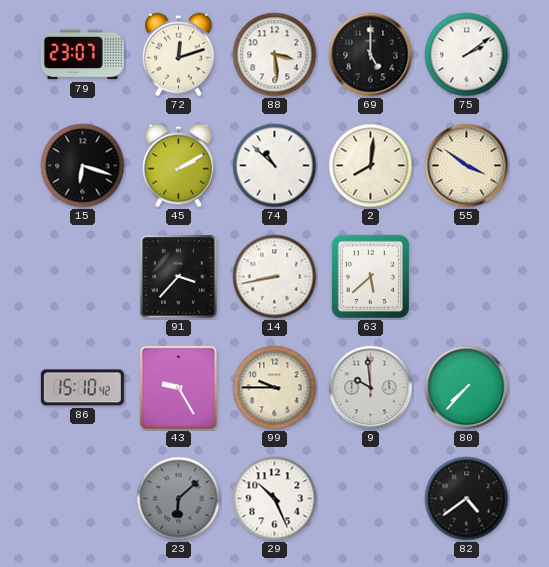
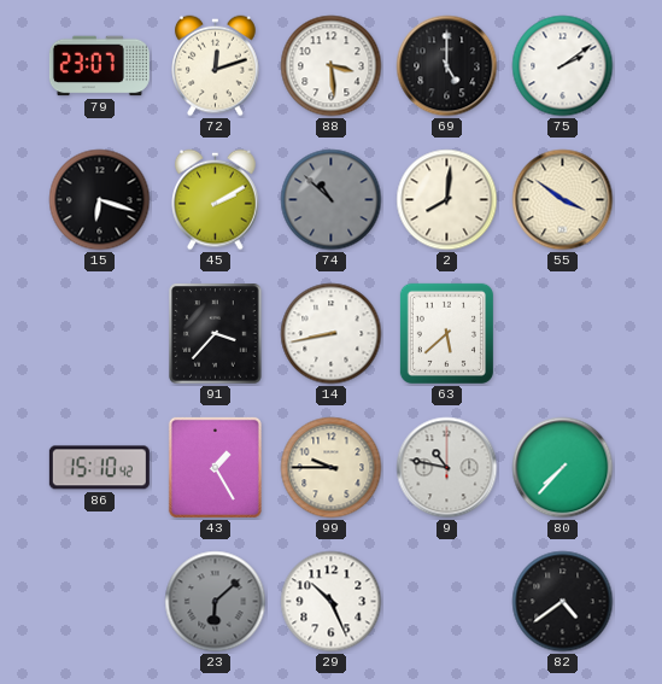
74 dial: white -> grey
43: 9:25 -> 1:25
9: 9:59 -> 10:47
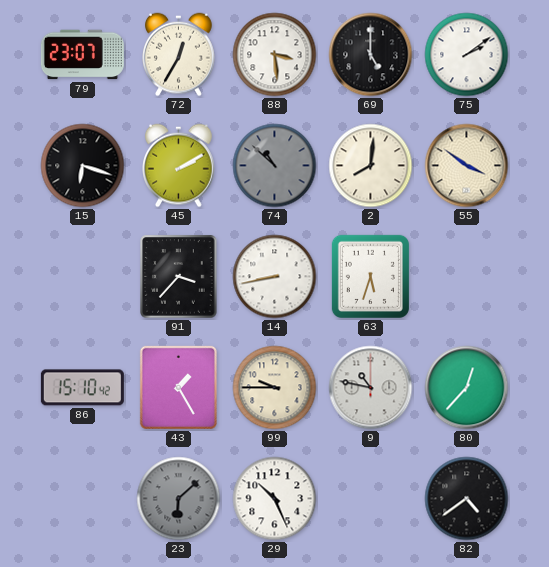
72: 12:12 -> 12:35
63: 5:38 -> 5:33
80: 7:37 -> 12:37
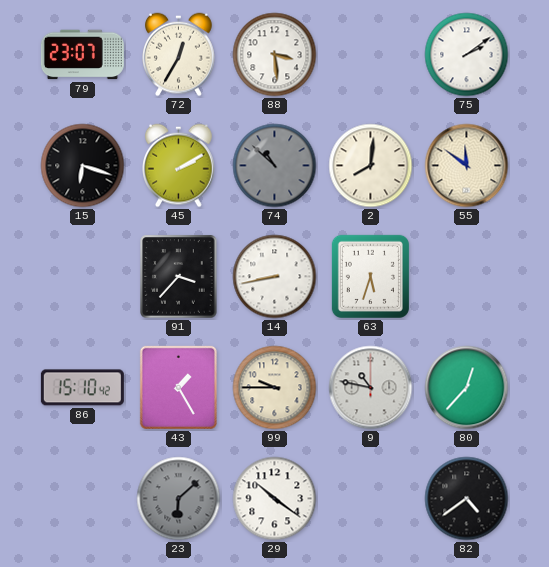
69: 5:00 -> none
55: 3:51 -> 11:51
29: 10:26 -> 10:21
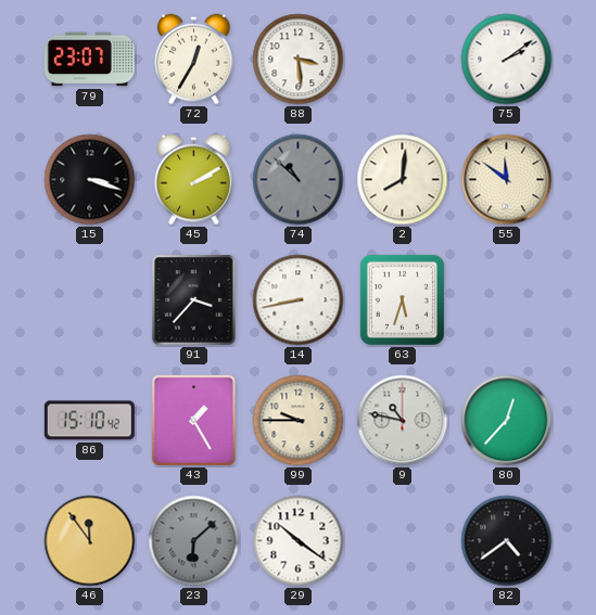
15: 6:18 -> 3:18
46: none -> 11:54
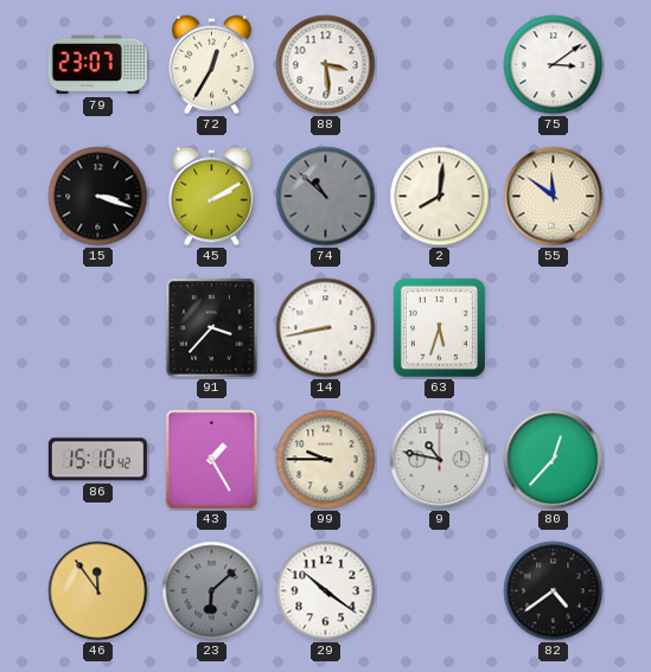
75: 2:09 -> 3:09
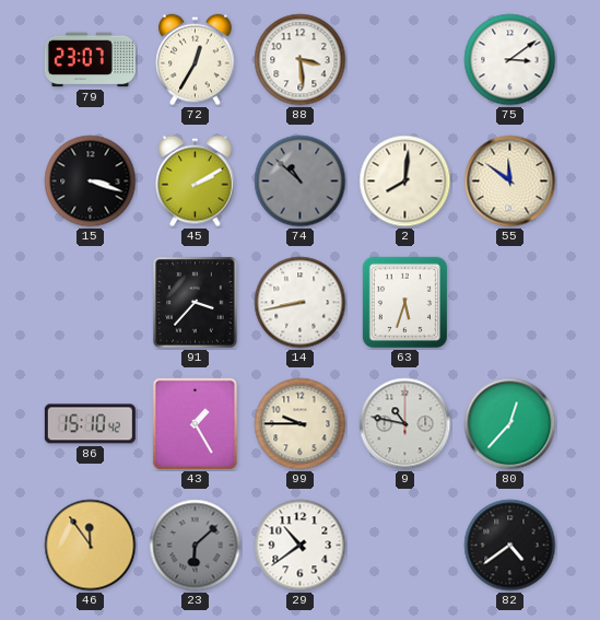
29: 10:21 -> 10:39
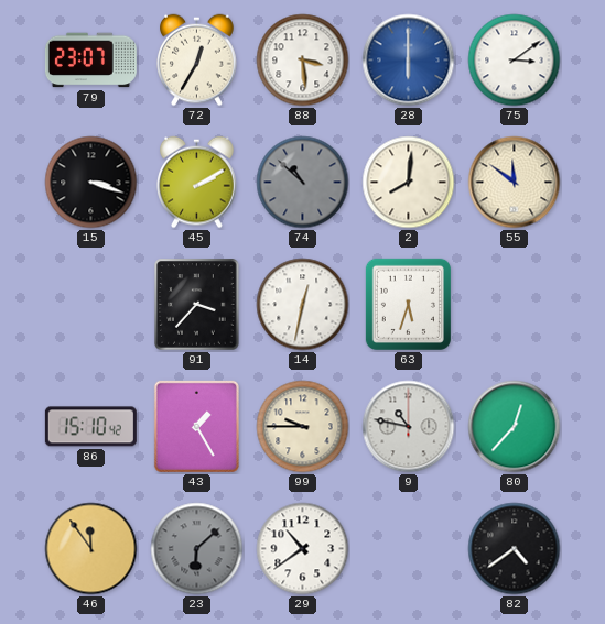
28: none -> 6:00
14: 8:43 -> 12:32
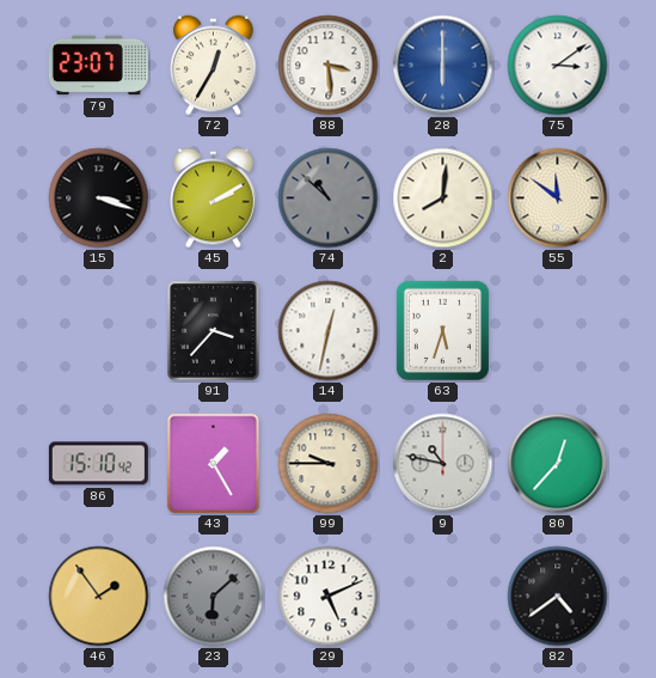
46: 11:54 -> 1:54
29: 10:39 -> 5:11
